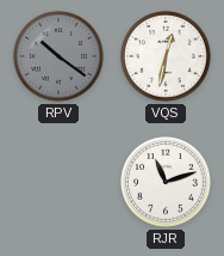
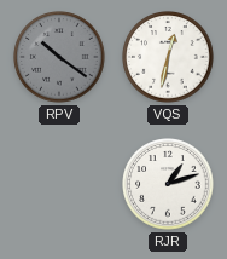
RJR: 11:12 -> 1:12
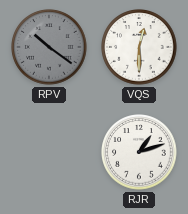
VQS: 12:32 -> 12:30
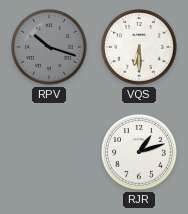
RPV: 10:21 -> 10:18
VQS: 12:30 -> 6:30
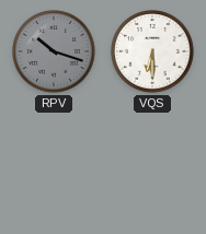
RJR: 1:12 -> none
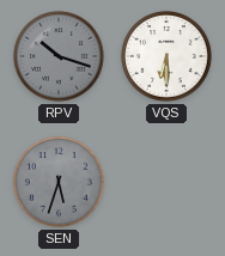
SEN: none -> 5:33
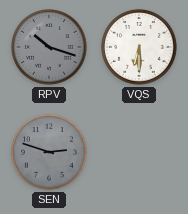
SEN: 5:33 -> 2:48
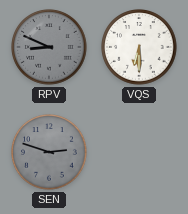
RPV: 10:18 -> 8:49
